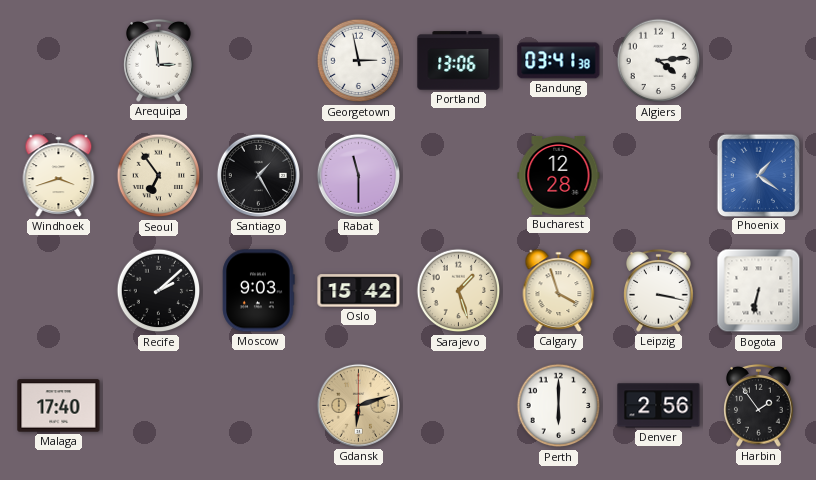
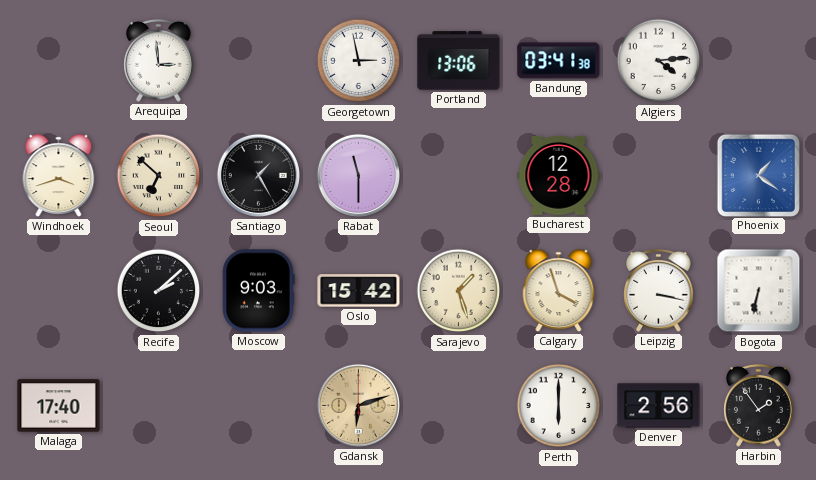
Seoul: 6:54 -> 6:52
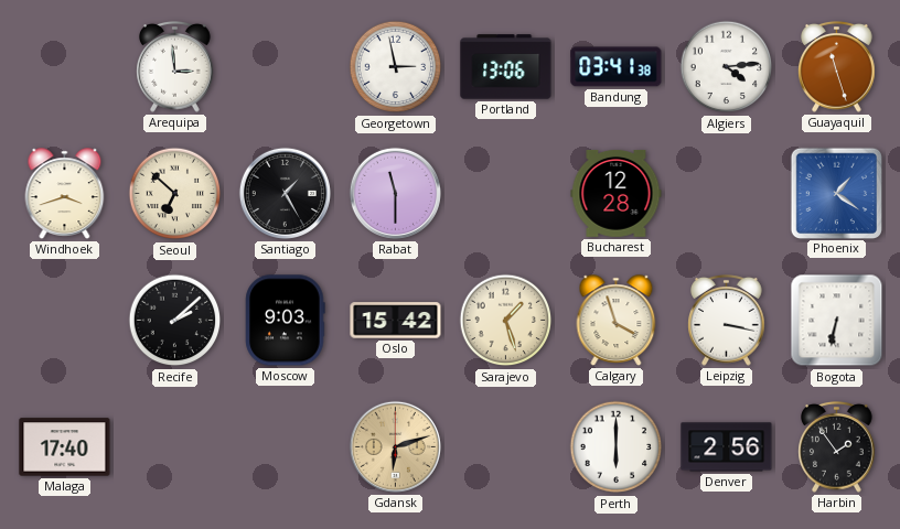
Guayaquil: none -> 11:27
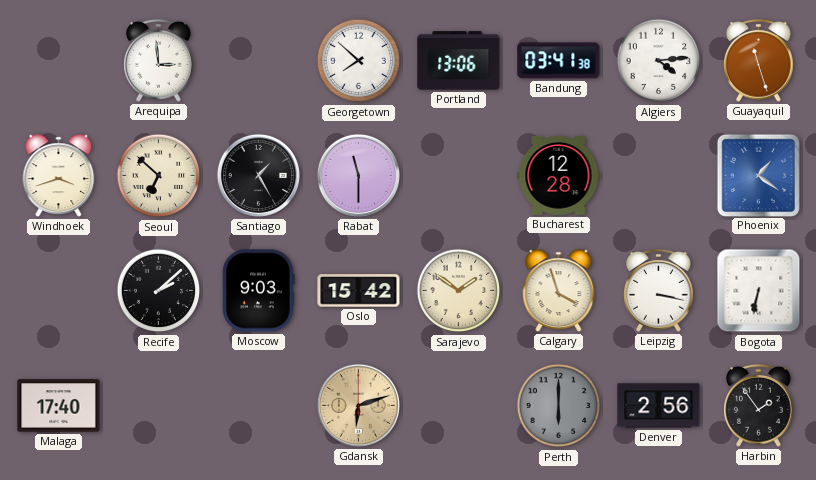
Georgetown: 2:58 -> 7:52
Sarajevo: 1:27 -> 1:51
Perth dial: white -> grey
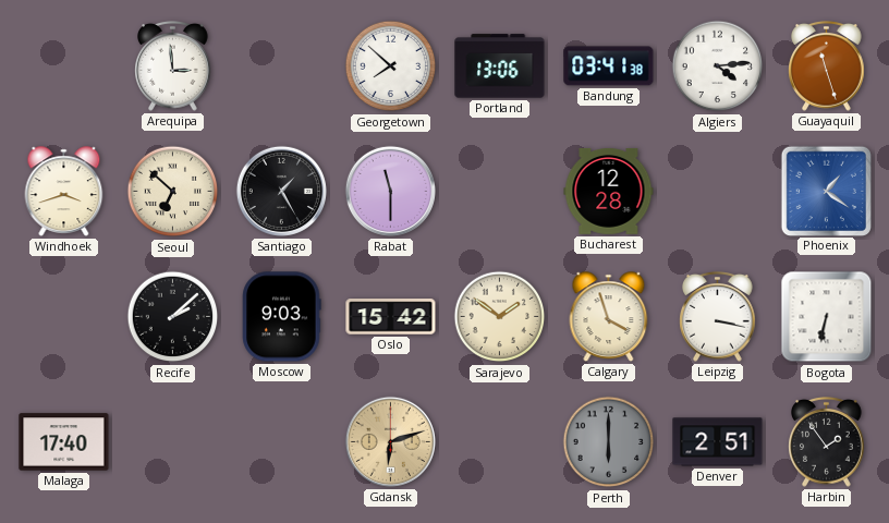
Denver: 2:56 -> 2:51
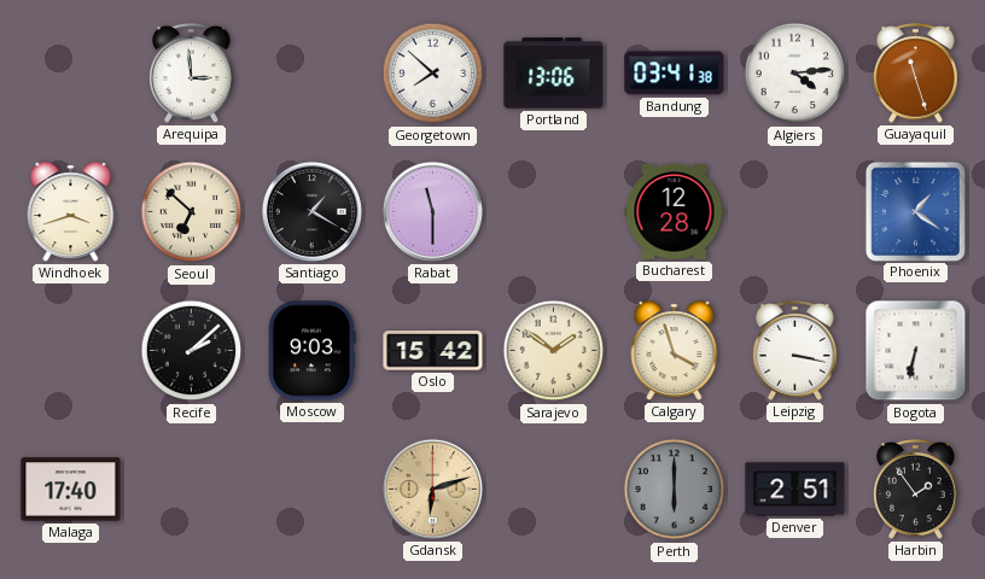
Santiago: 1:25 -> 1:20
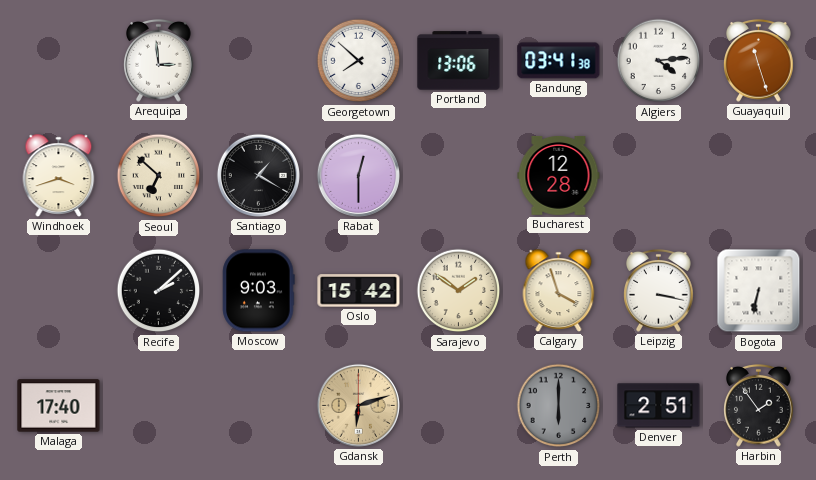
Rabat: 11:30 -> 12:30
Phoenix: 1:21 -> none
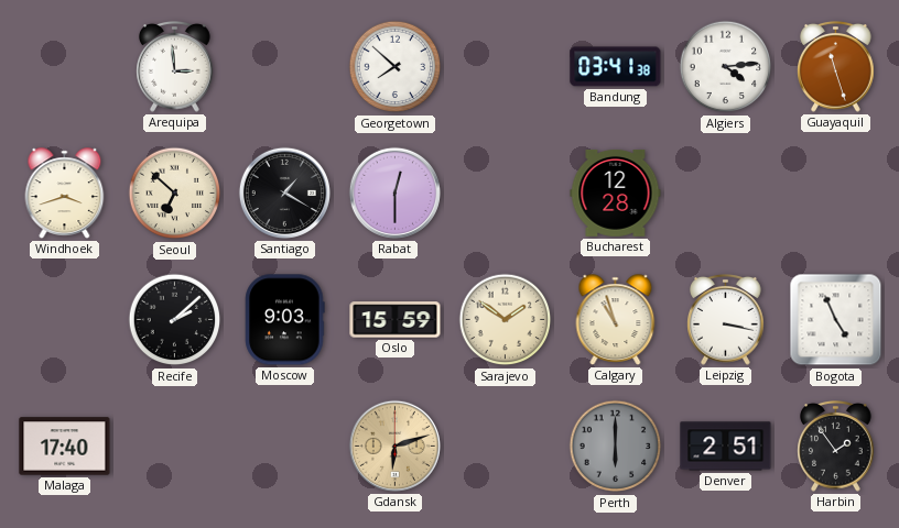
Portland: 13:06 -> none
Oslo: 15:42 -> 15:59
Calgary: 3:57 -> 10:57
Bogota: 6:32 -> 4:56
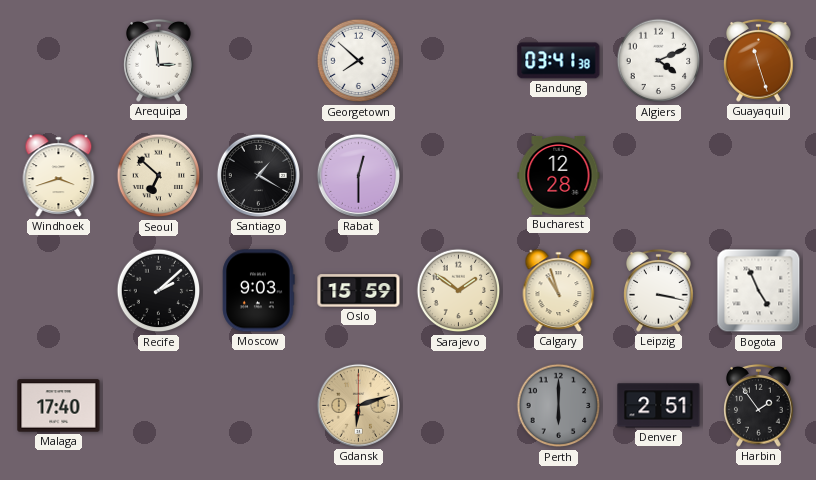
Algiers: 4:14 -> 4:11
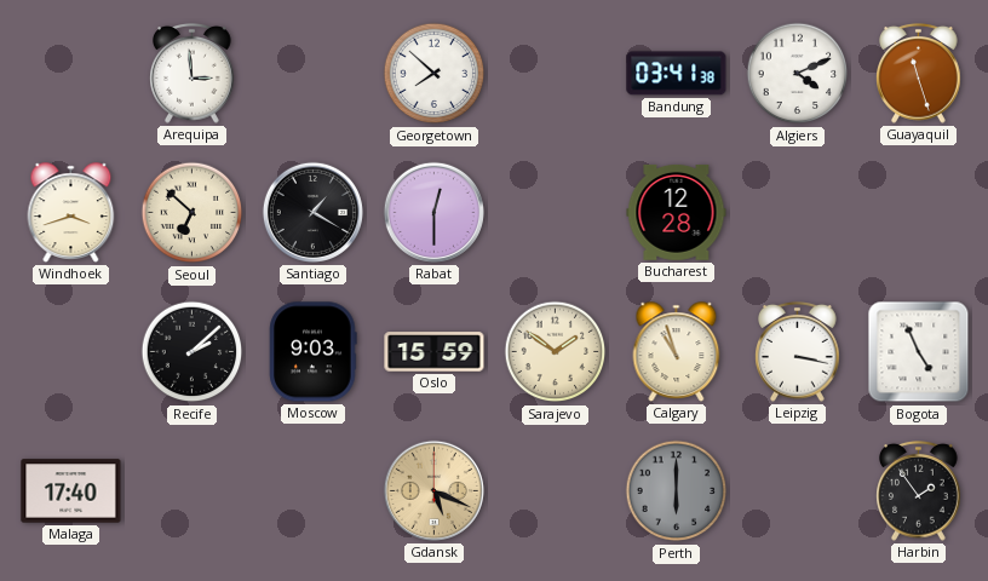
Gdansk: 6:12 -> 5:19
Denver: 2:51 -> none
